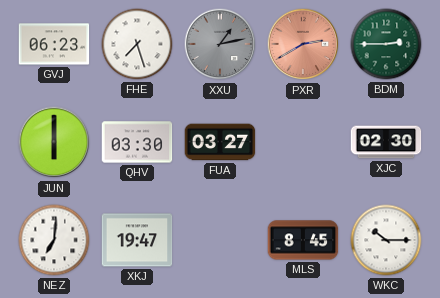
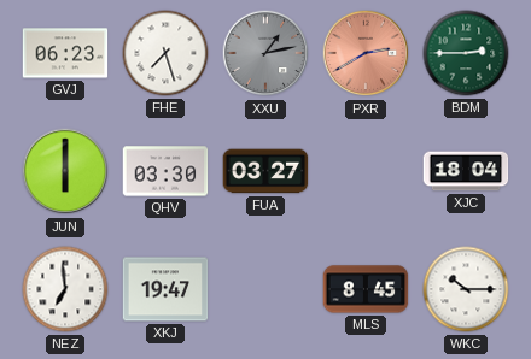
XJC: 02:30 -> 18:04
NEZ: 7:01 -> 6:59
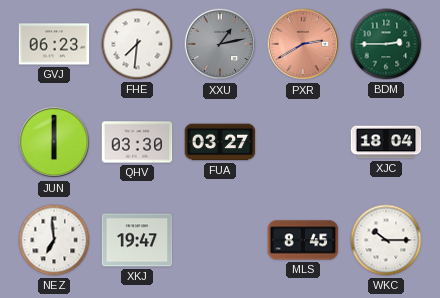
FHE: 7:27 -> 7:31
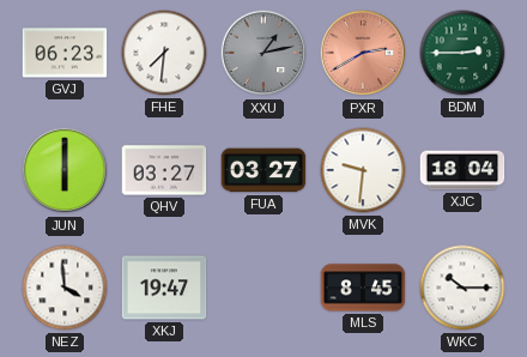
QHV: 03:30 -> 03:27
MVK: none -> 9:31
NEZ: 6:59 -> 3:59
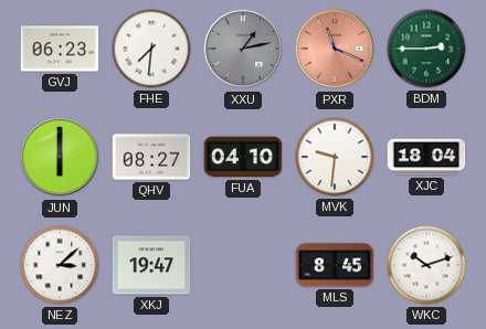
PXR: 2:40 -> 11:19
QHV: 03:27 -> 08:27
FUA: 03:27 -> 04:10
NEZ: 3:59 -> 3:08
WKC: 10:15 -> 10:12
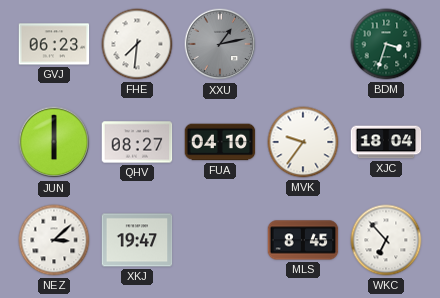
PXR: 11:19 -> none
BDM: 2:45 -> 3:33
MVK: 9:31 -> 9:36
WKC: 10:12 -> 6:53
